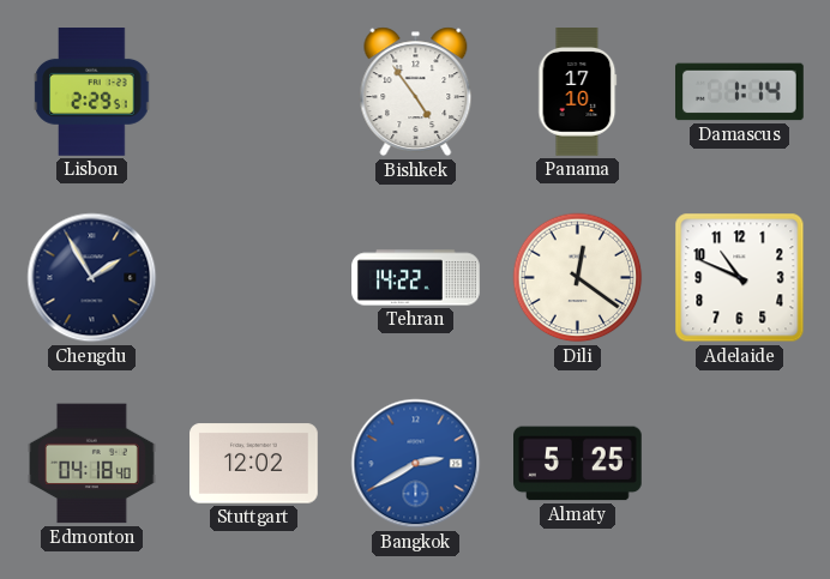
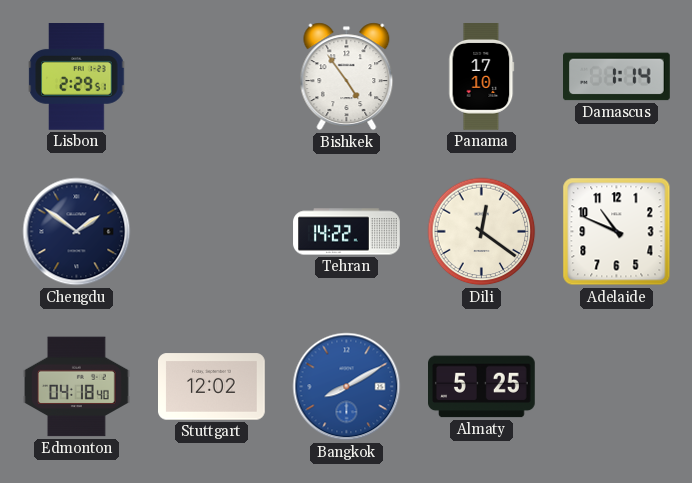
Chengdu: 1:55 -> 1:51
Bangkok: 2:40 -> 8:10
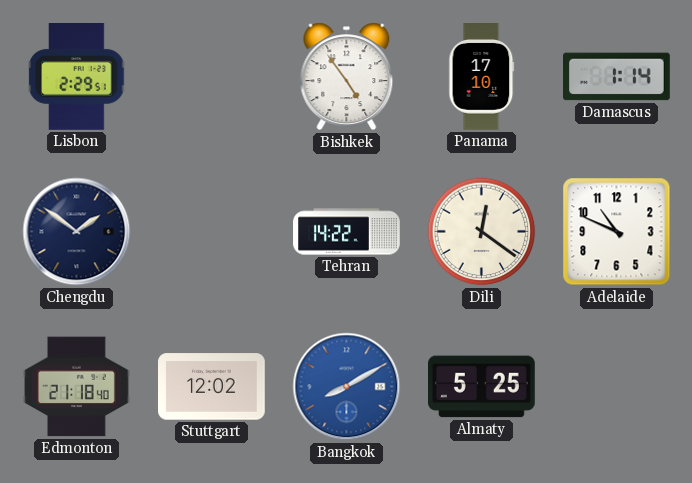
Edmonton: 04:18 -> 21:18
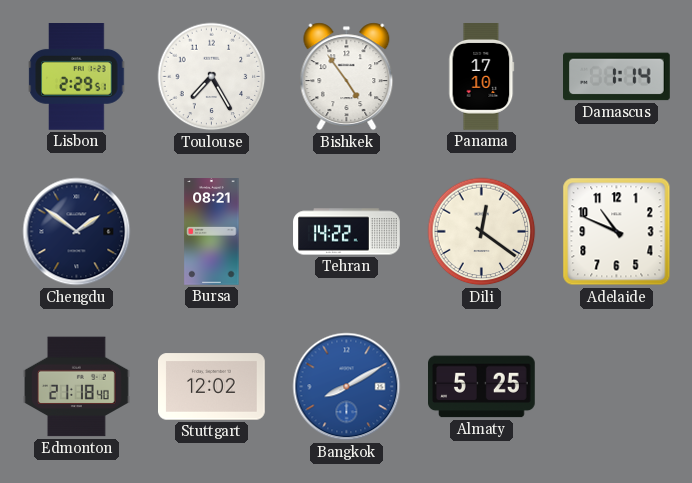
Toulouse: none -> 7:25
Bursa: none -> 08:21
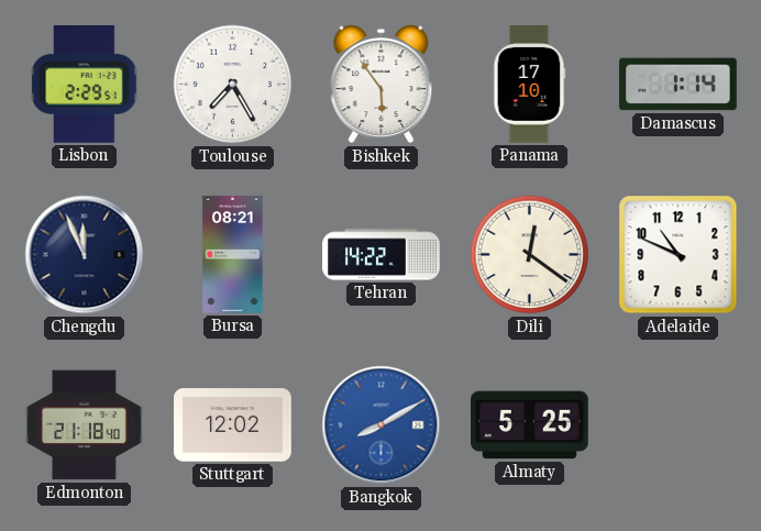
Bishkek: 4:54 -> 5:54
Chengdu: 1:51 -> 11:56
